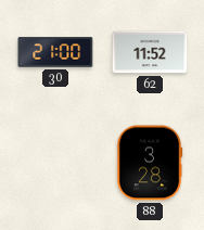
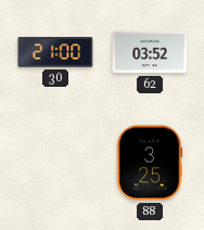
62: 11:52 -> 03:52
88: 3:28 -> 3:25
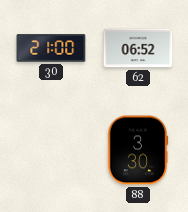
62: 03:52 -> 06:52
88: 3:25 -> 3:30
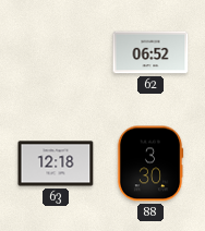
30: 21:00 -> none
63: none -> 12:18
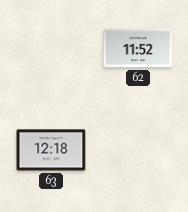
62: 06:52 -> 11:52
88: 3:30 -> none
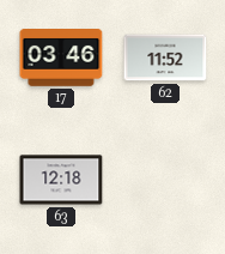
17: none -> 03:46
